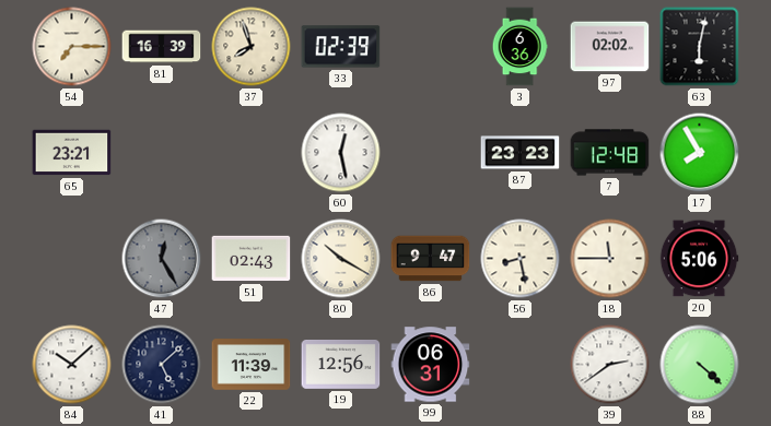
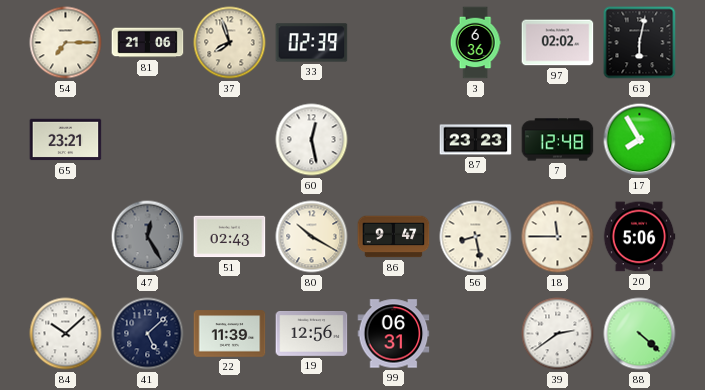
81: 16:39 -> 21:06
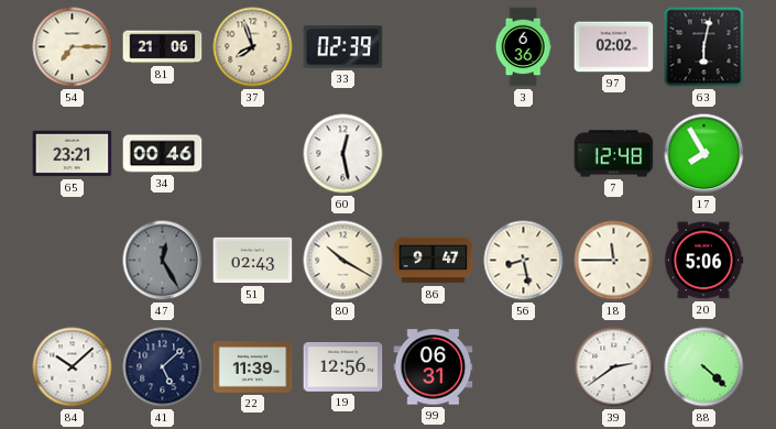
34: none -> 00:46
87: 23:23 -> none
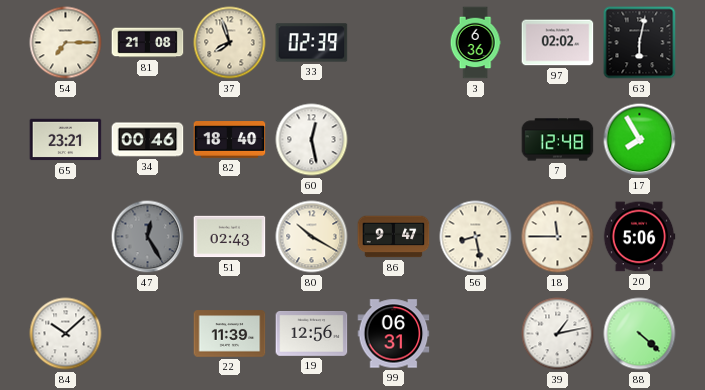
81: 21:06 -> 21:08
82: none -> 18:40
41: 5:08 -> none
39: 2:39 -> 1:13
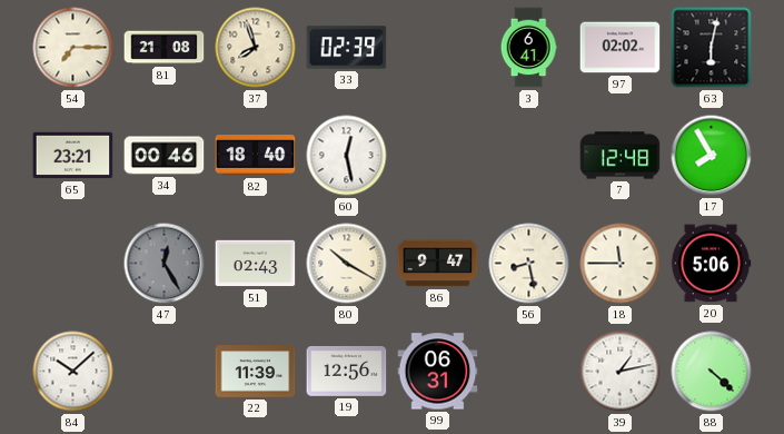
3: 6:36 -> 6:41
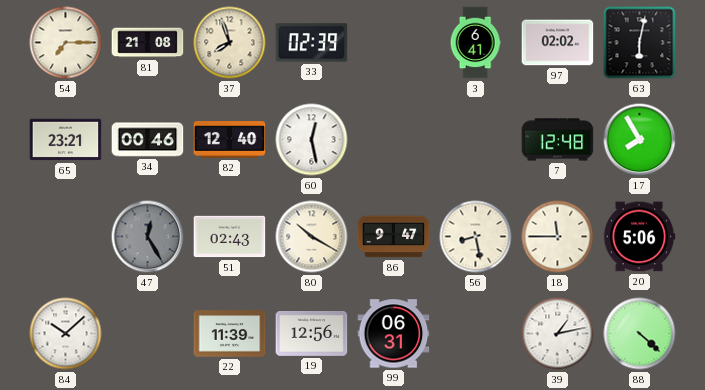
82: 18:40 -> 12:40
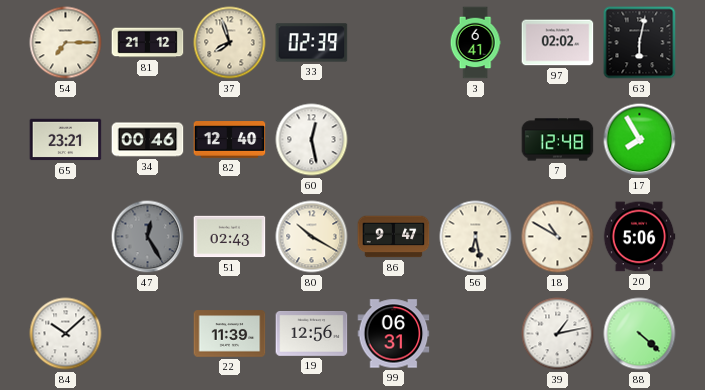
81: 21:08 -> 21:12
56: 8:28 -> 6:28
18: 11:45 -> 10:50
